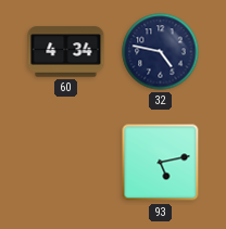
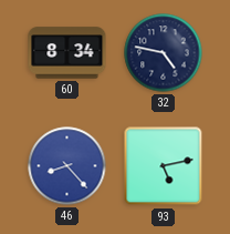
60: 4:34 -> 8:34
46: none -> 8:23
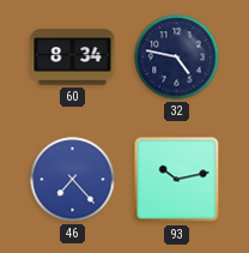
46: 8:23 -> 7:23
93: 5:13 -> 10:13
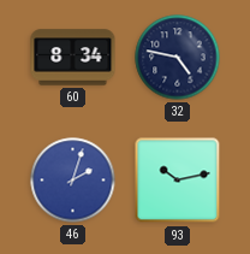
46: 7:23 -> 2:03
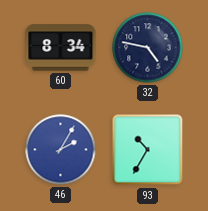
46: 2:03 -> 2:05
93: 10:13 -> 10:35
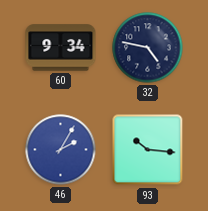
60: 8:34 -> 9:34
93: 10:35 -> 10:16
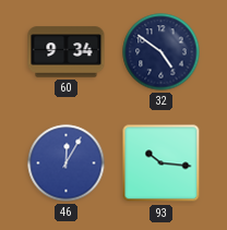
32: 4:47 -> 4:51
46: 2:05 -> 12:05
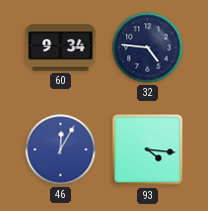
32: 4:51 -> 4:46
93: 10:16 -> 4:16
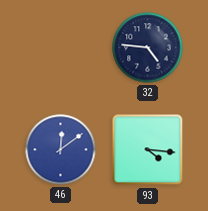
60: 9:34 -> none
46: 12:05 -> 12:09
